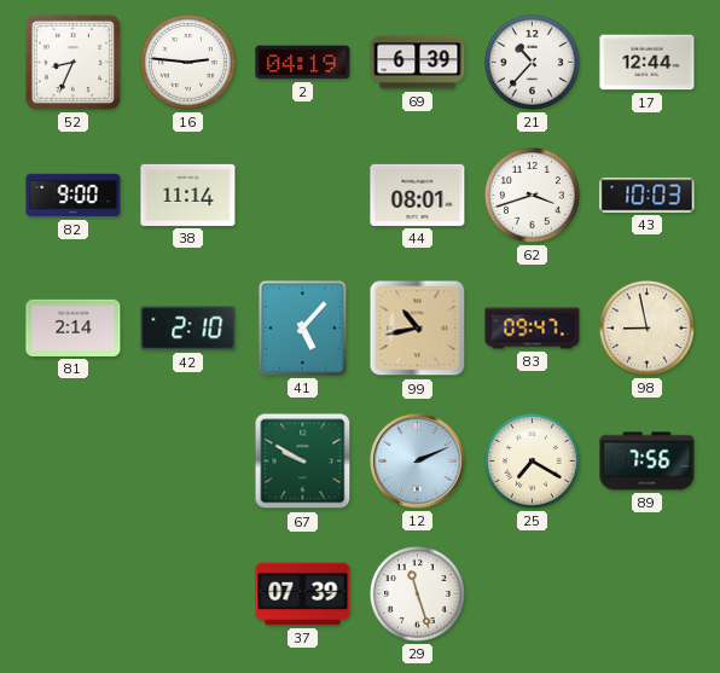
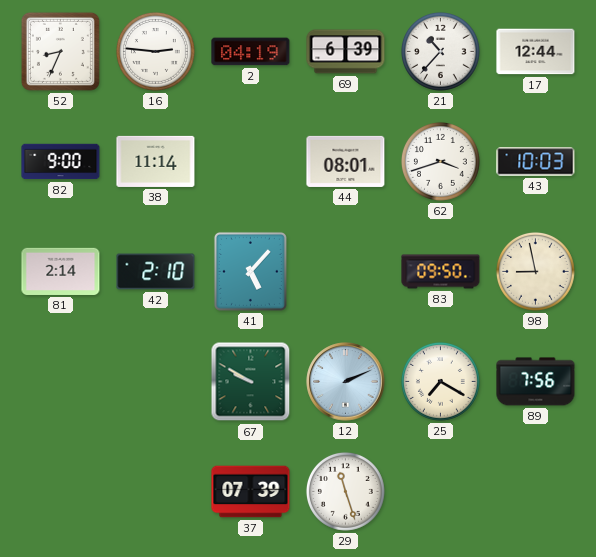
99: 10:43 -> none
83: 09:47 -> 09:50
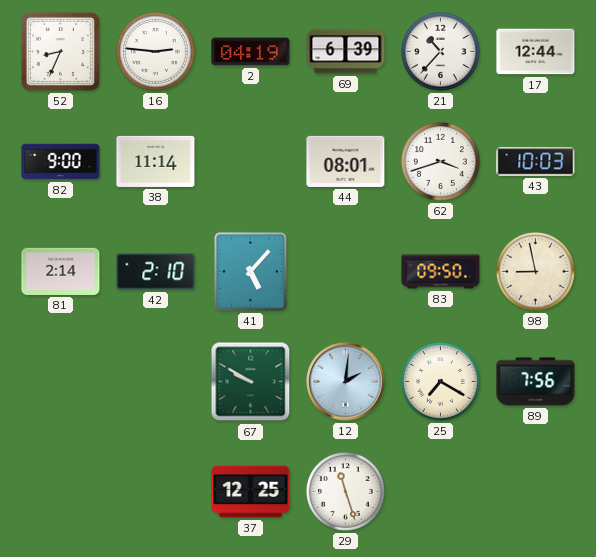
12: 2:11 -> 2:01
37: 07:39 -> 12:25
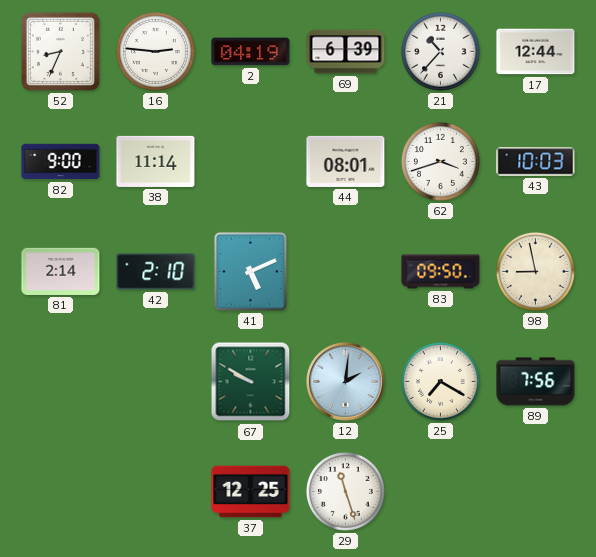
41: 5:07 -> 5:11
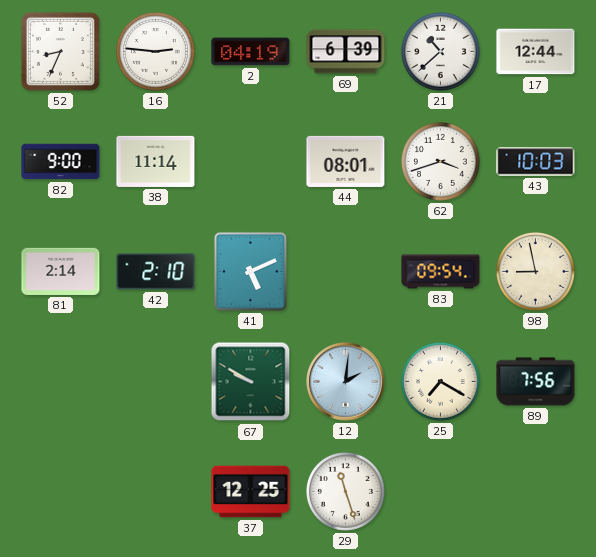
21: 10:37 -> 10:38
83: 09:50 -> 09:54
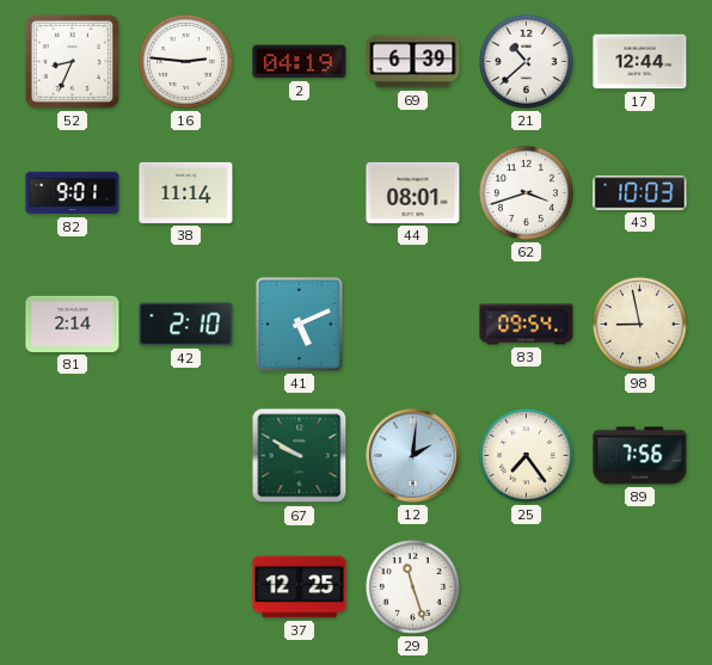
82: 9:00 -> 9:01
25: 7:20 -> 7:24
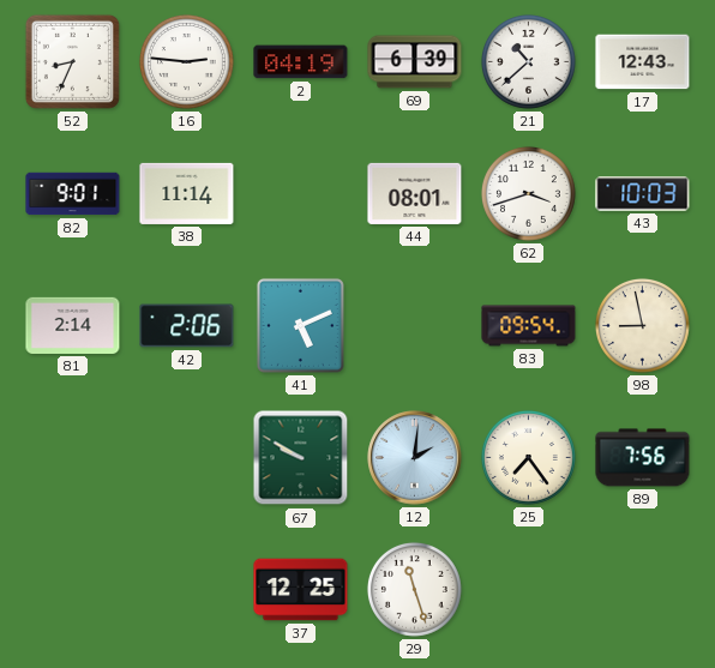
17: 12:44 -> 12:43
42: 2:10 -> 2:06
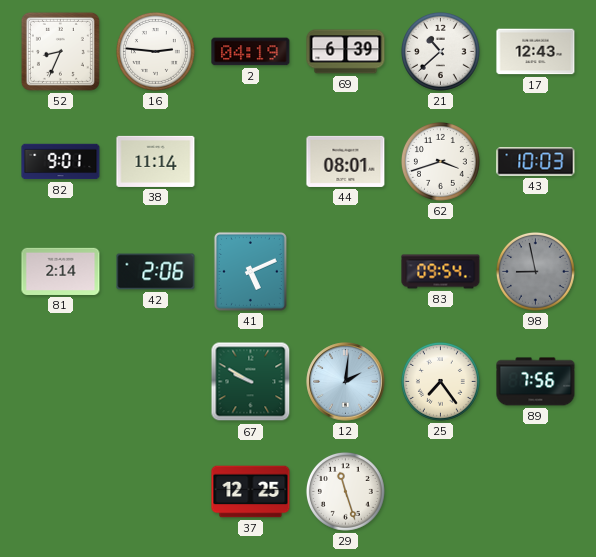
98 dial: cream -> grey
